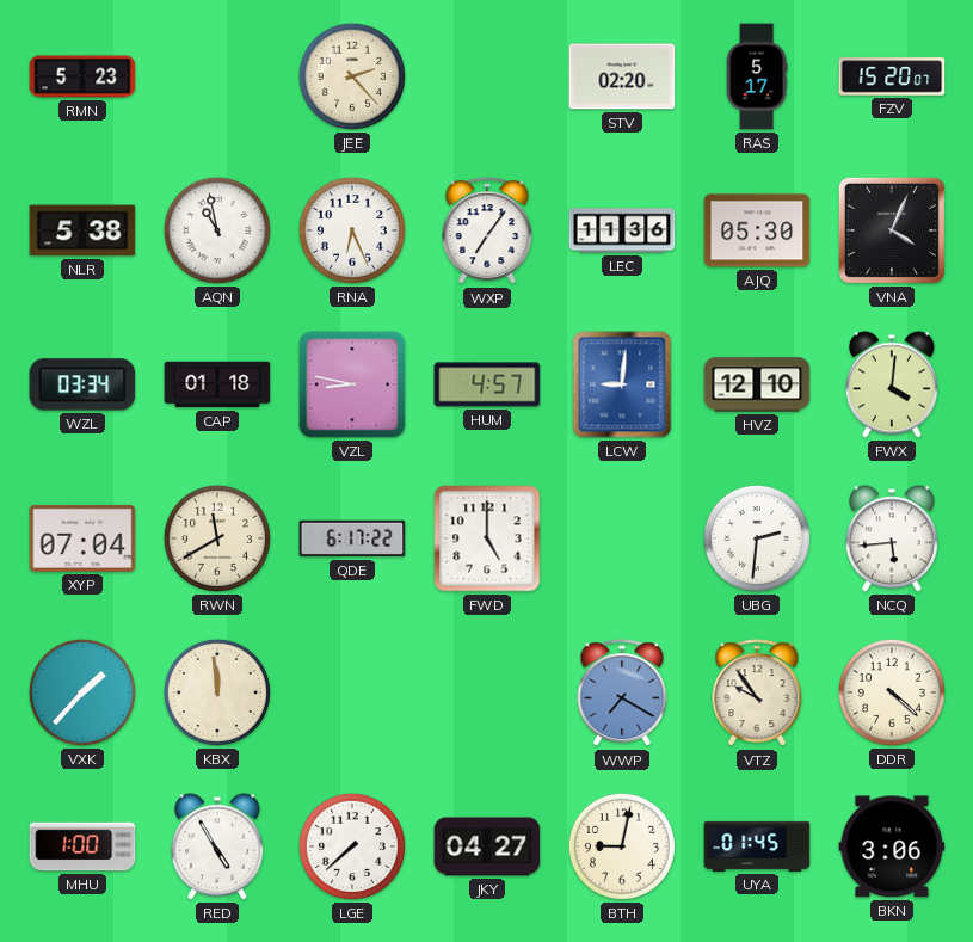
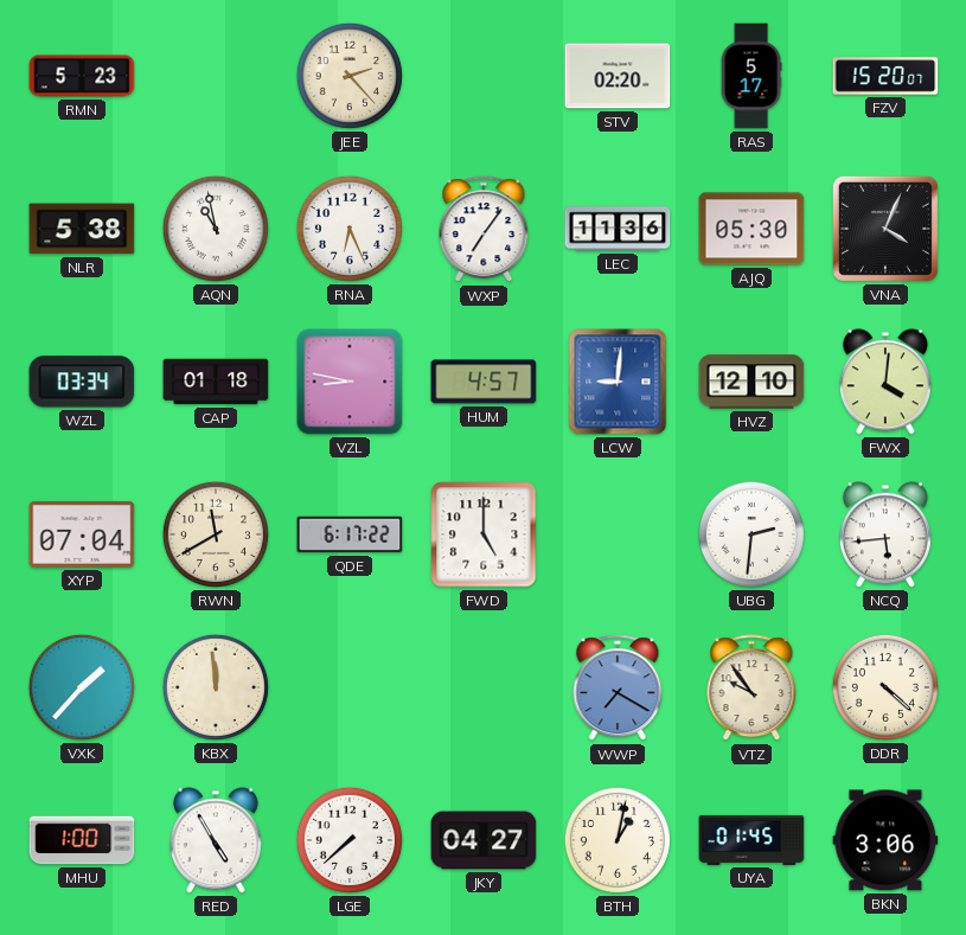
BTH: 9:02 -> 1:02
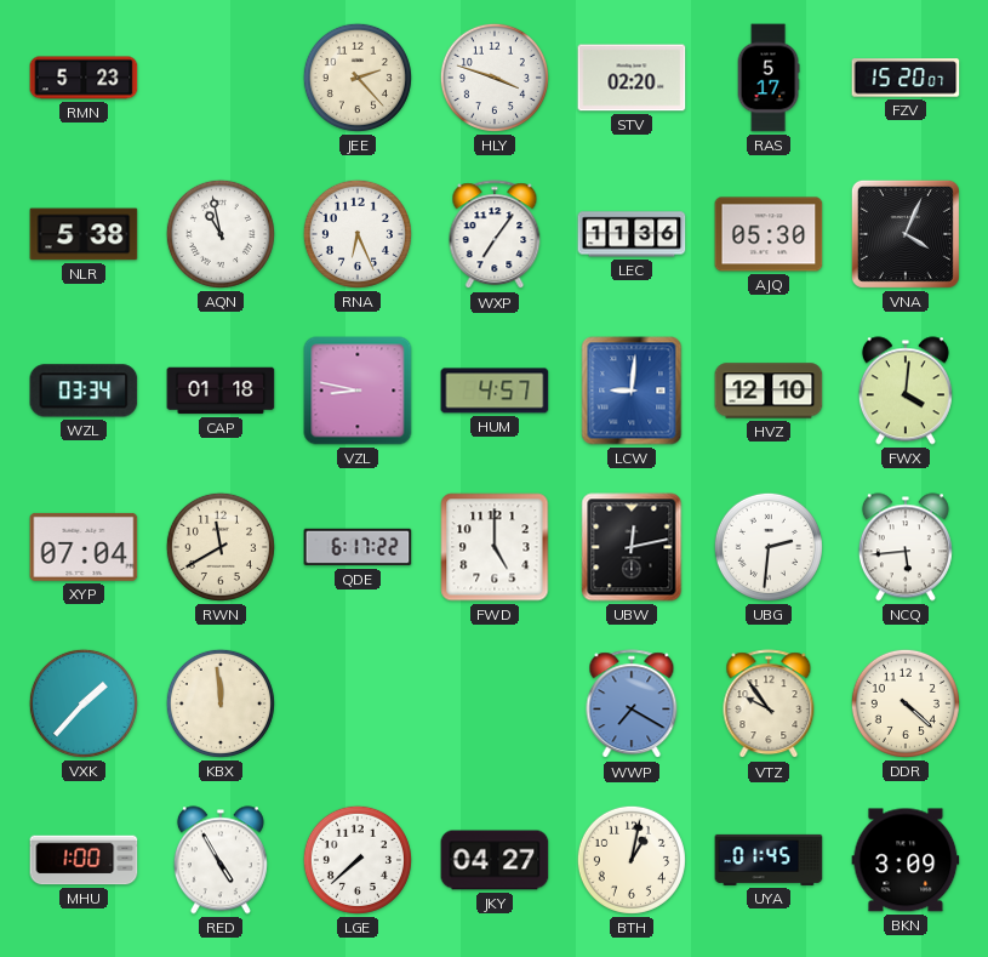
HLY: none -> 3:48
UBW: none -> 12:13
BKN: 3:06 -> 3:09
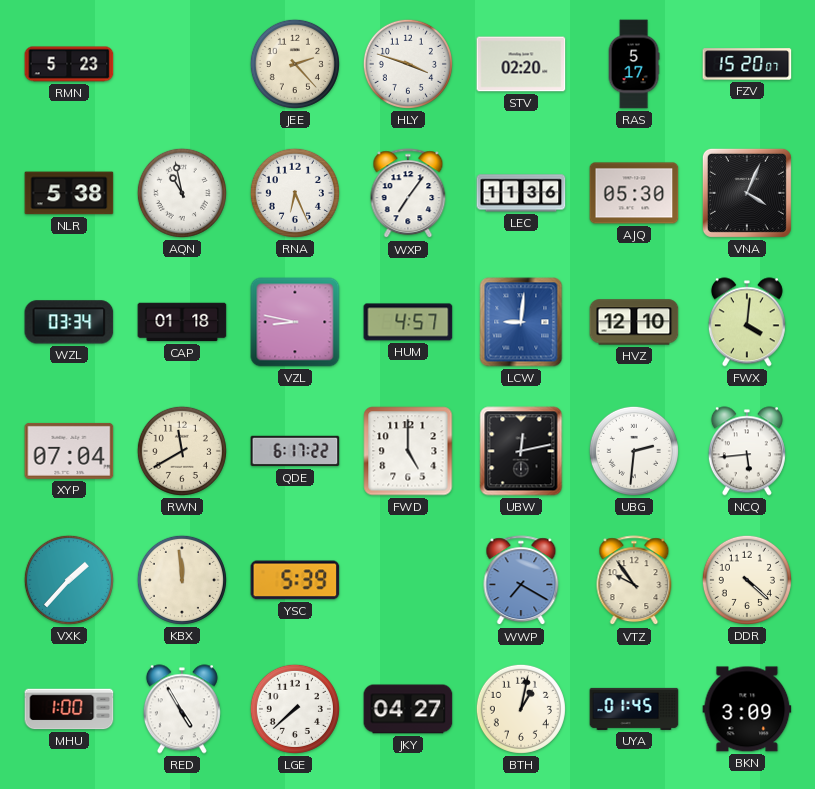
YSC: none -> 5:39
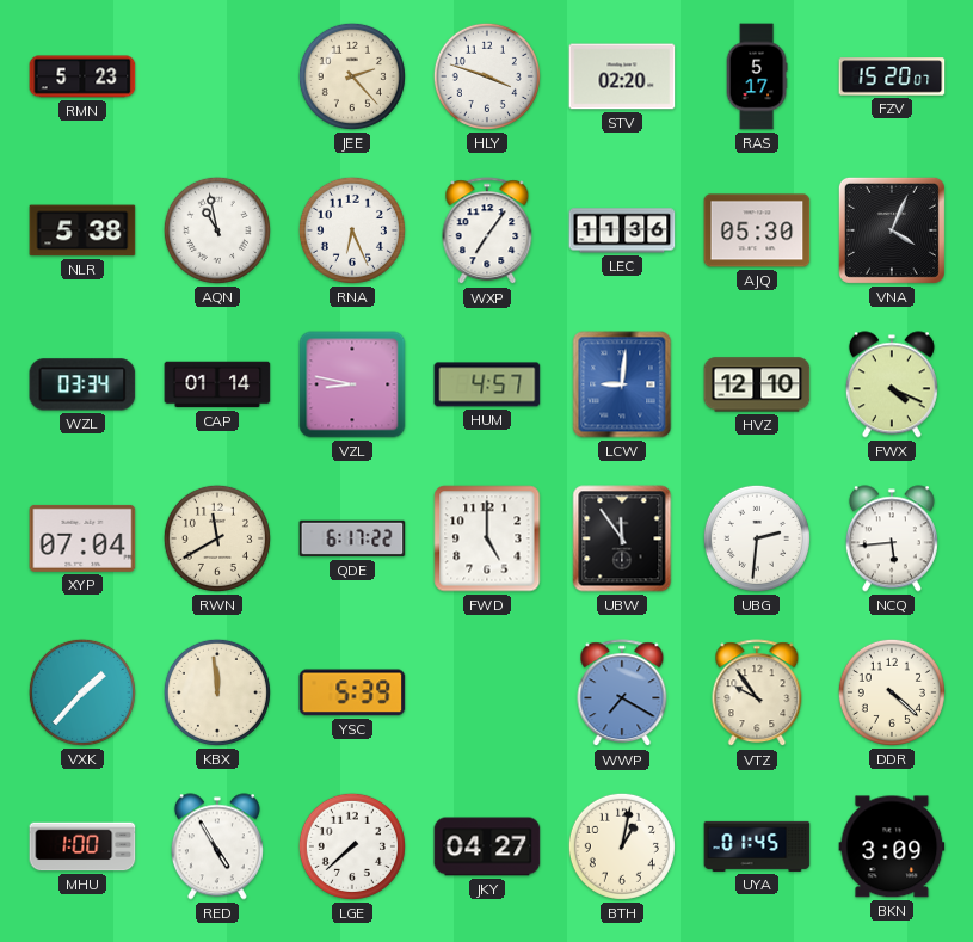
CAP: 01:18 -> 01:14
FWX: 4:01 -> 4:19
UBW: 12:13 -> 11:54
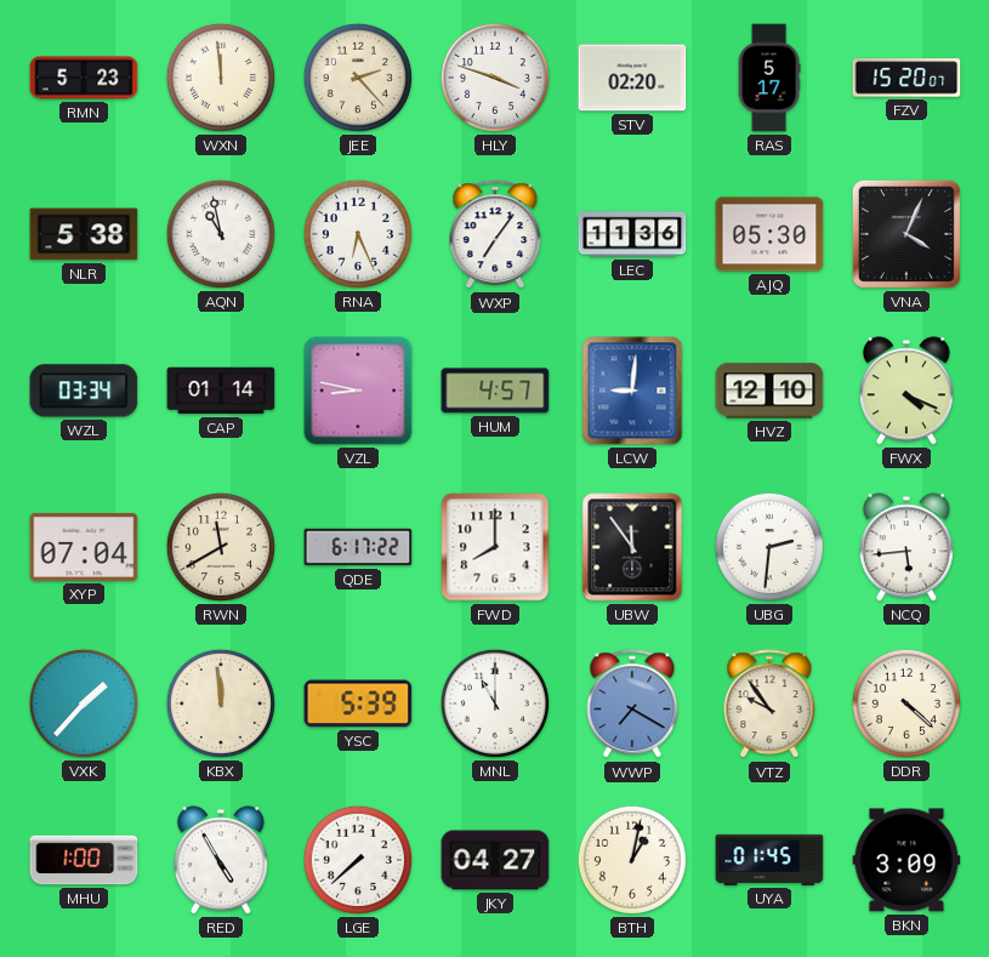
WXN: none -> 11:59
FWD: 5:00 -> 8:00
MNL: none -> 11:00
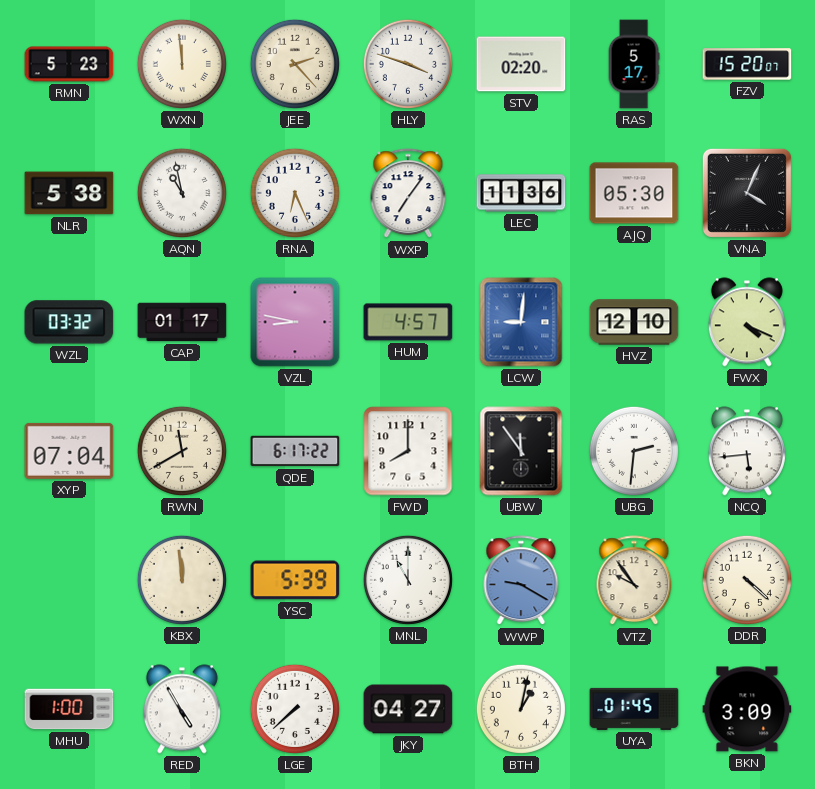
WZL: 03:34 -> 03:32
CAP: 01:14 -> 01:17
VXK: 1:37 -> none
WWP: 7:20 -> 9:20
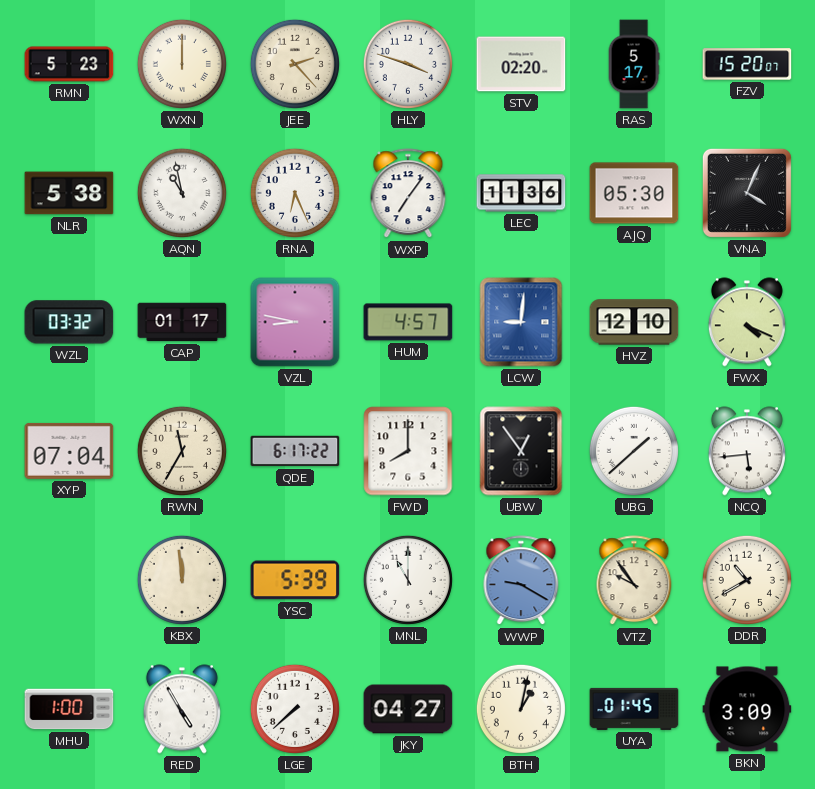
WXN: 11:59 -> 12:00
RWN: 11:40 -> 11:35
UBW: 11:54 -> 12:54
UBG: 2:31 -> 1:38
DDR: 4:22 -> 10:40
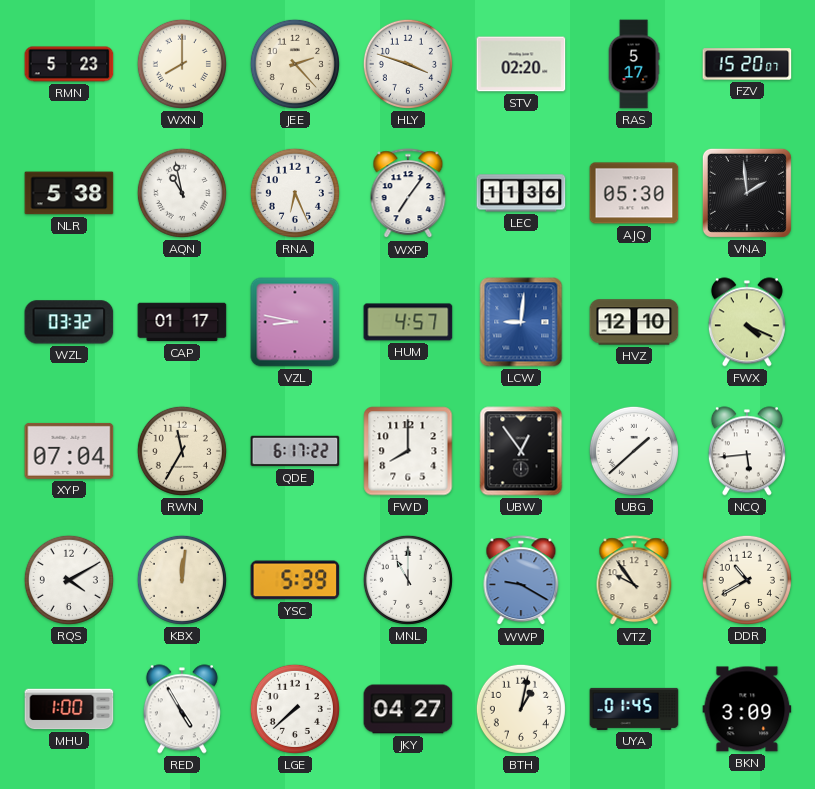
WXN: 12:00 -> 8:00
VNA: 4:04 -> 1:59
RQS: none -> 4:10
KBX: 11:59 -> 12:01
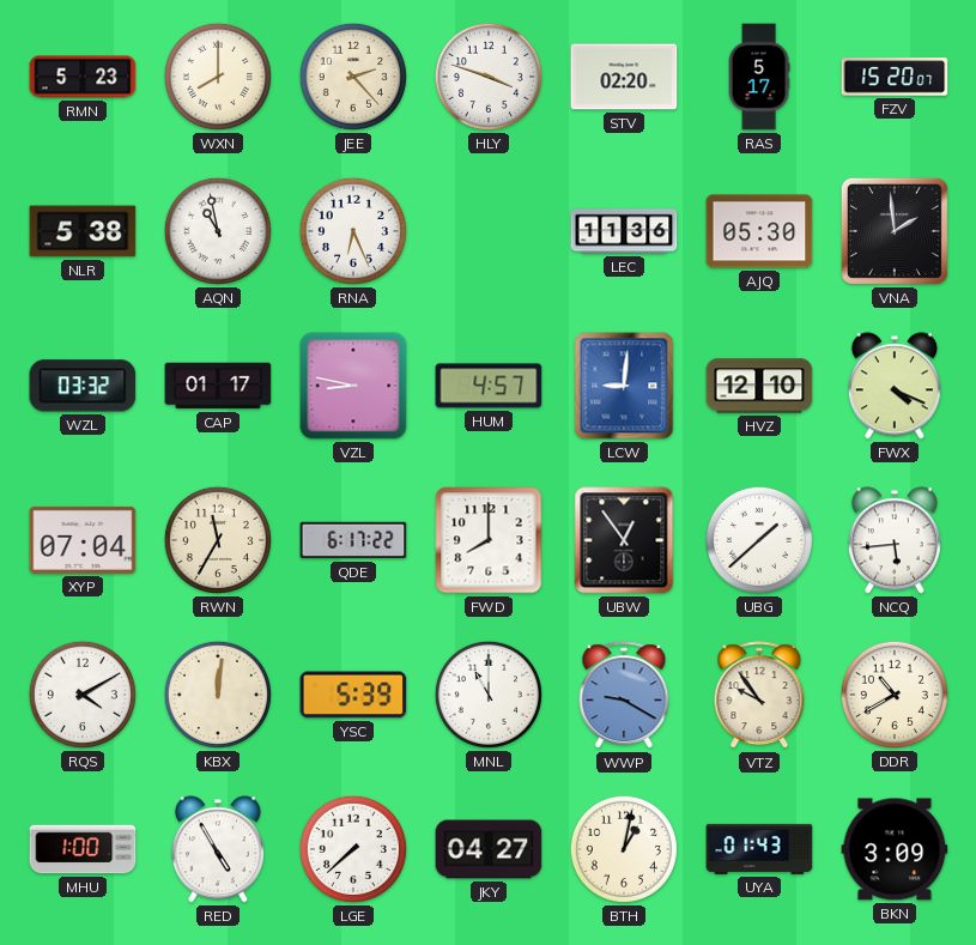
WXP: 7:06 -> none
UYA: 01:45 -> 01:43
